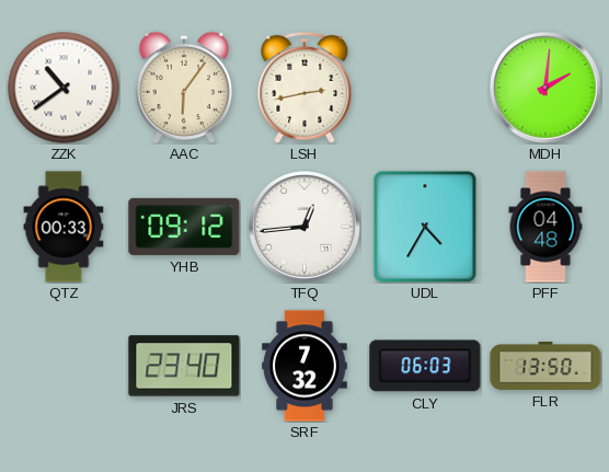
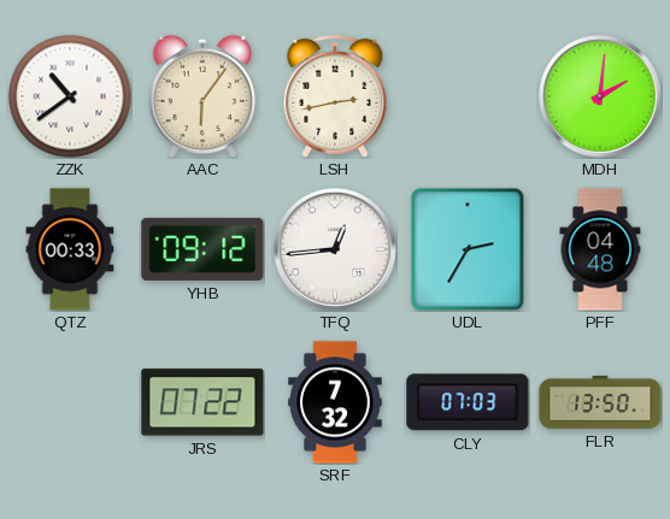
UDL: 4:35 -> 2:35
JRS: 23:40 -> 07:22
CLY: 06:03 -> 07:03
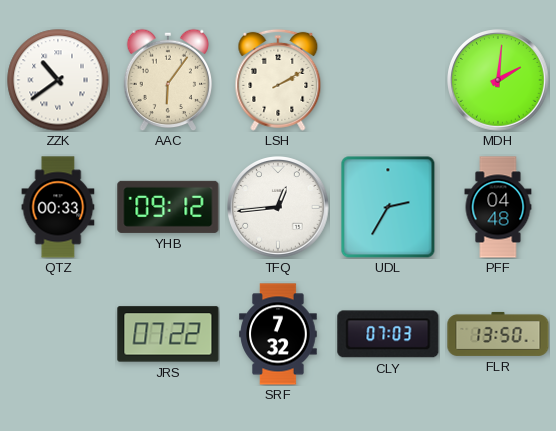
LSH: 2:43 -> 2:10
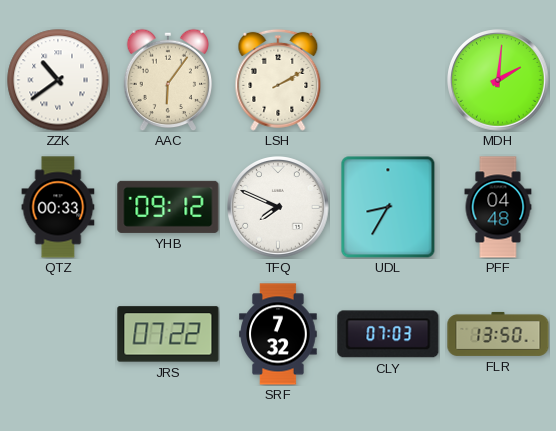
TFQ: 12:44 -> 7:49
UDL: 2:35 -> 8:35
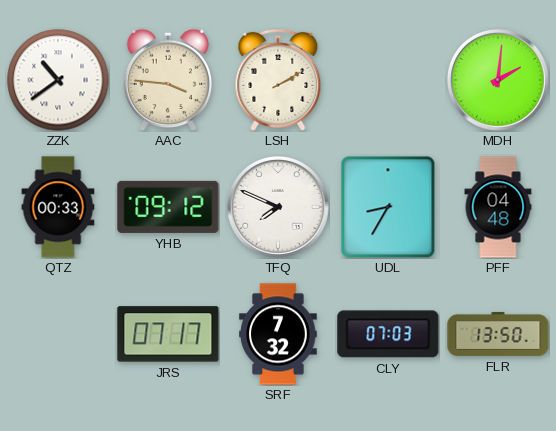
AAC: 6:06 -> 3:46
JRS: 07:22 -> 07:17
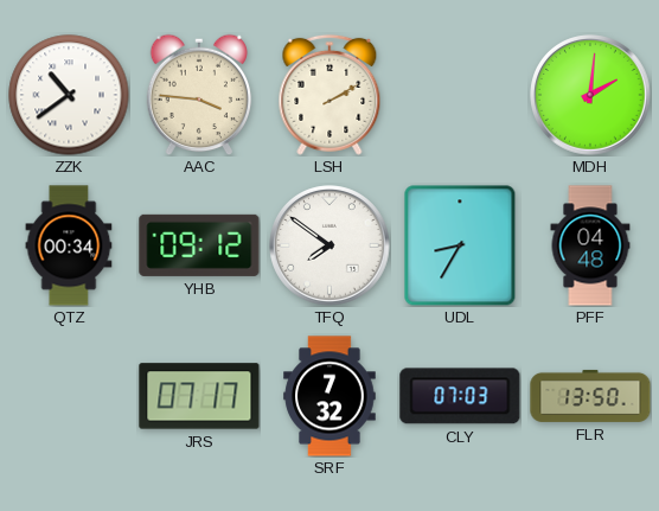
QTZ: 00:33 -> 00:34
TFQ: 7:49 -> 7:51
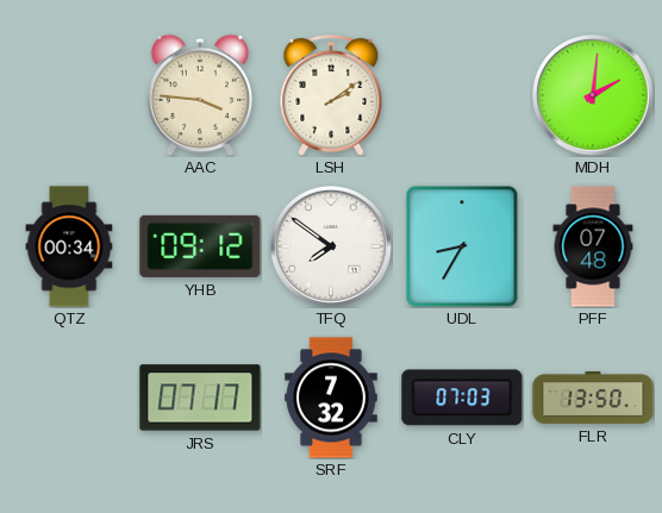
ZZK: 10:39 -> none
LSH: 2:10 -> 2:09
PFF: 04:48 -> 07:48
